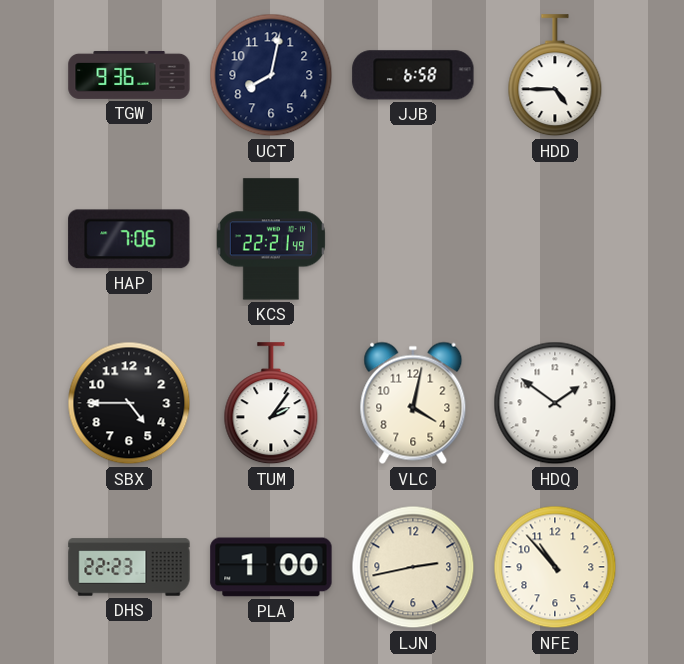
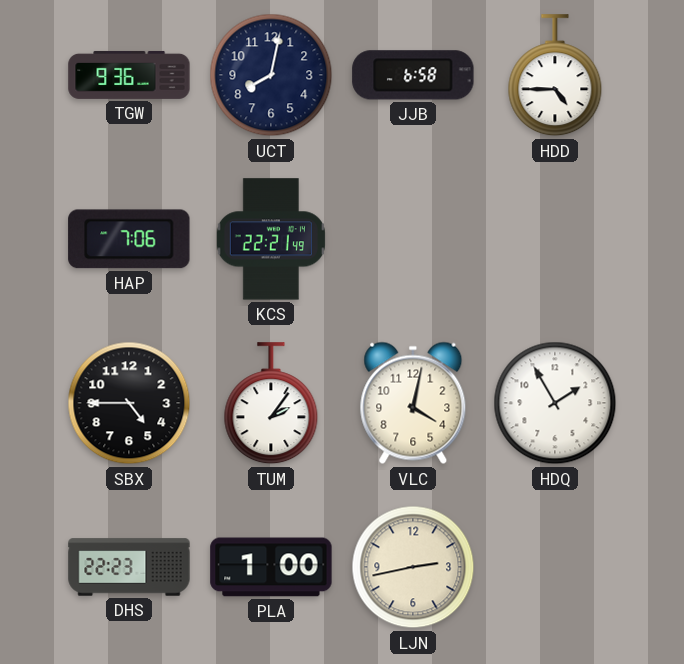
HDQ: 1:51 -> 1:55
NFE: 10:53 -> none
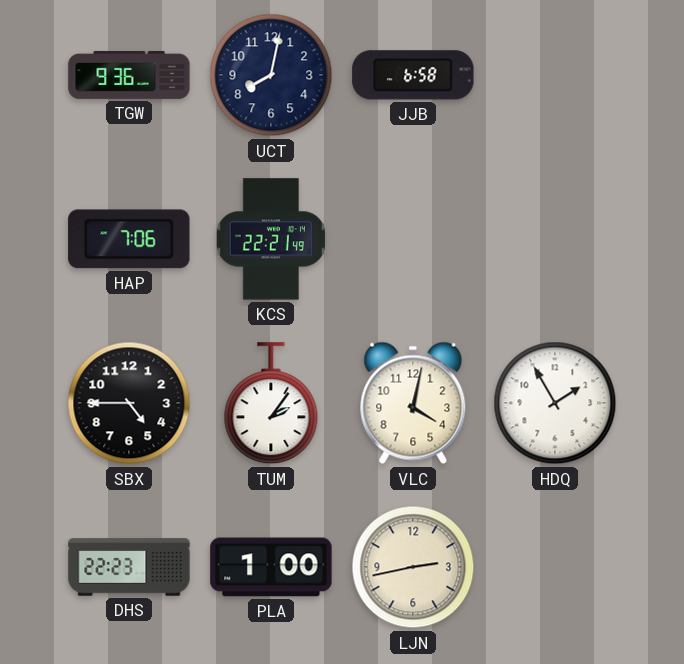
HDD: 4:45 -> none
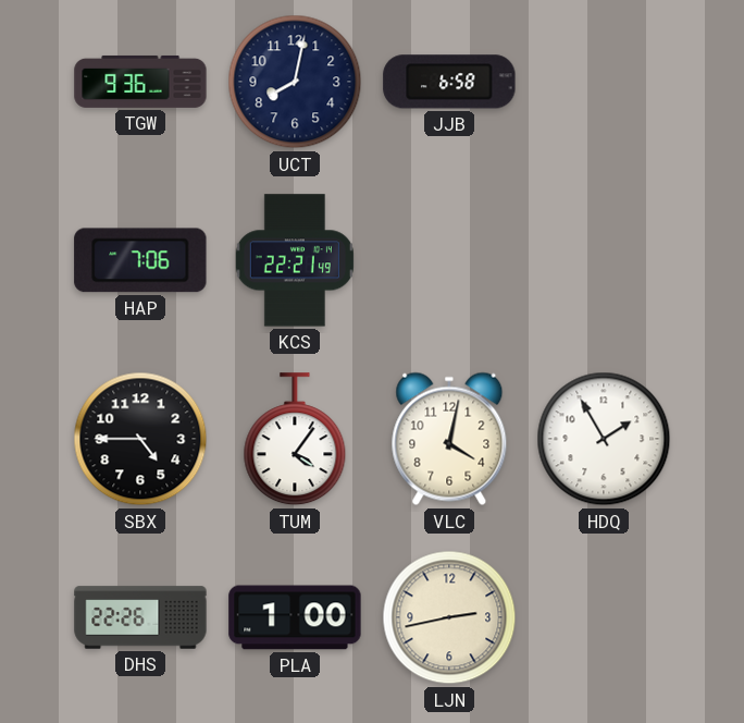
TUM: 2:06 -> 4:06
DHS: 22:23 -> 22:26
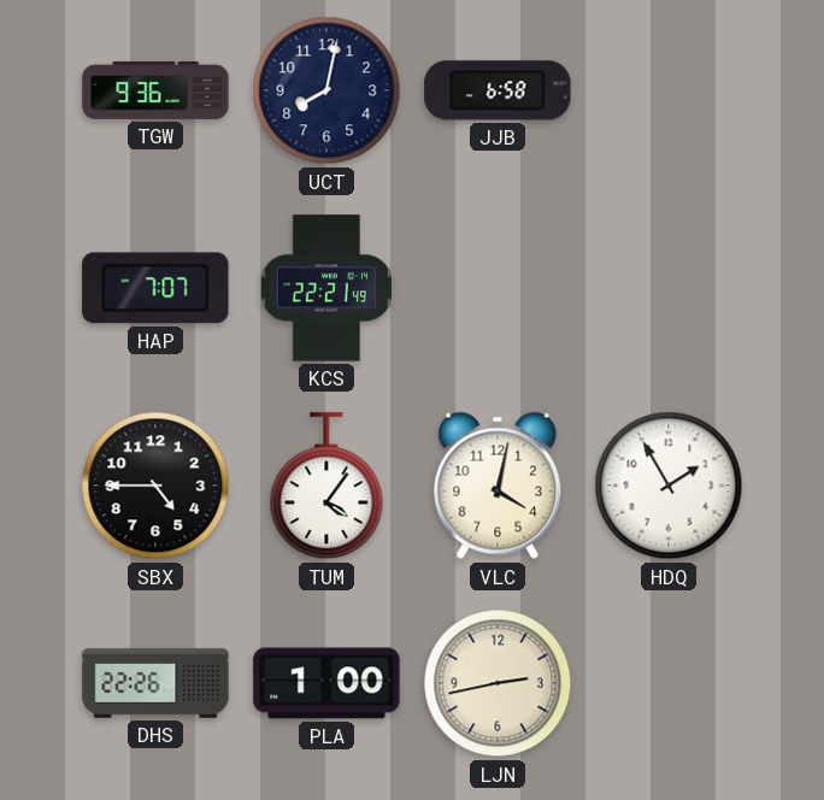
HAP: 7:06 -> 7:07
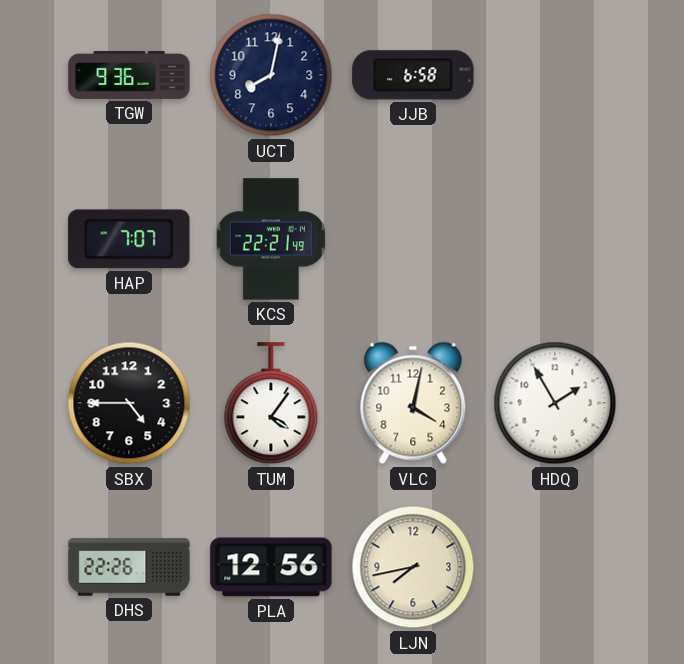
PLA: 1:00 -> 12:56
LJN: 2:43 -> 7:43
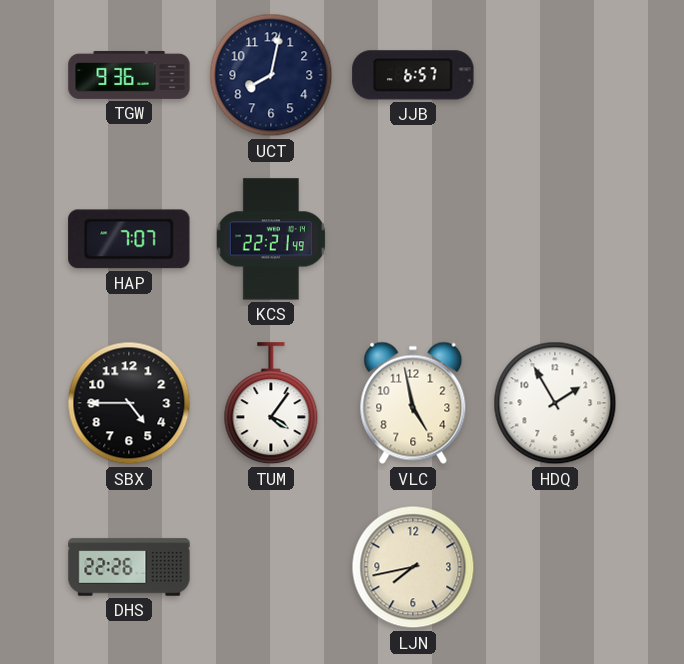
JJB: 6:58 -> 6:57
VLC: 4:02 -> 4:58
PLA: 12:56 -> none
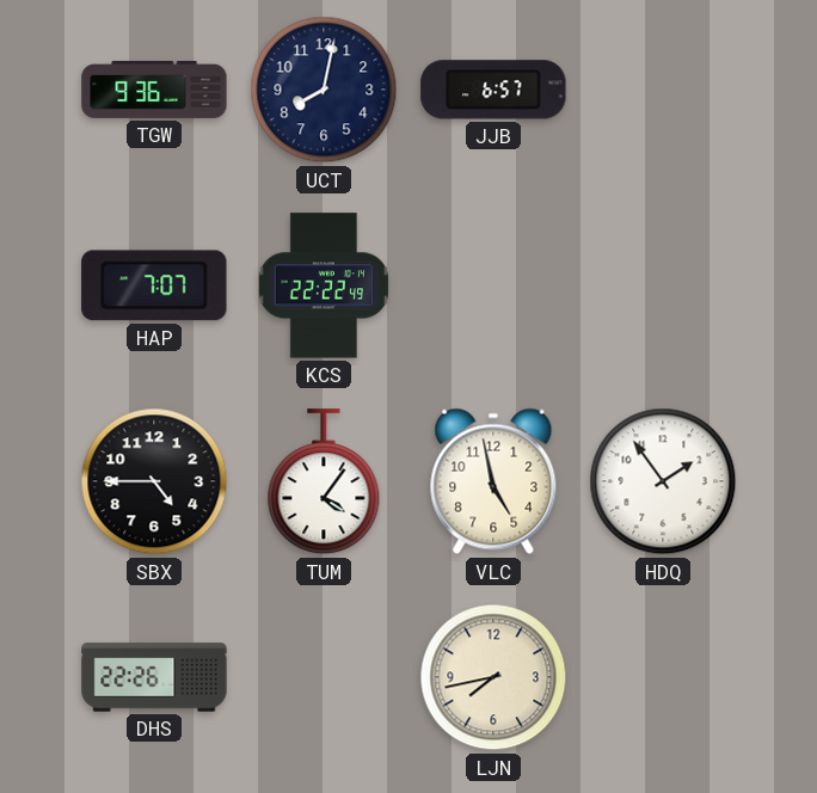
KCS: 22:21 -> 22:22
HDQ: 1:55 -> 1:54
